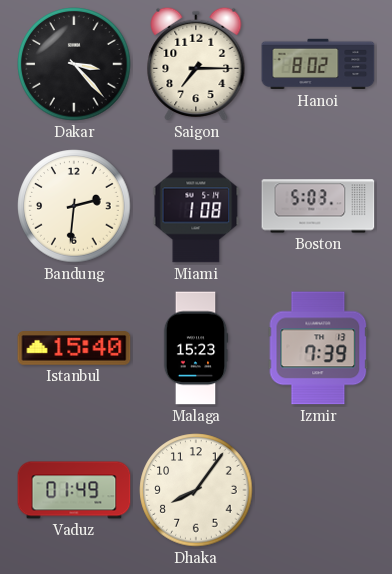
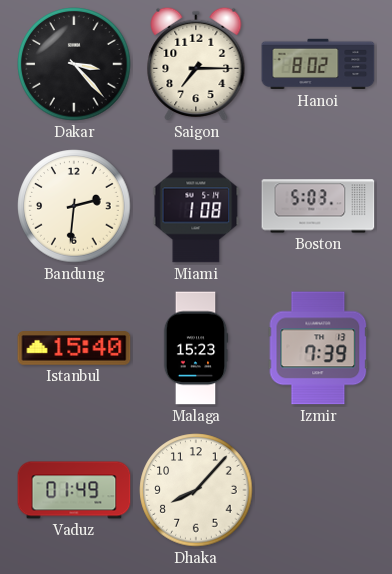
Dhaka: 8:06 -> 8:07
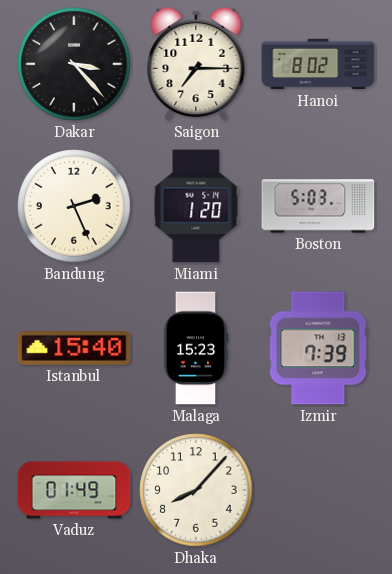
Bandung: 2:31 -> 2:26
Miami: 1:08 -> 1:20
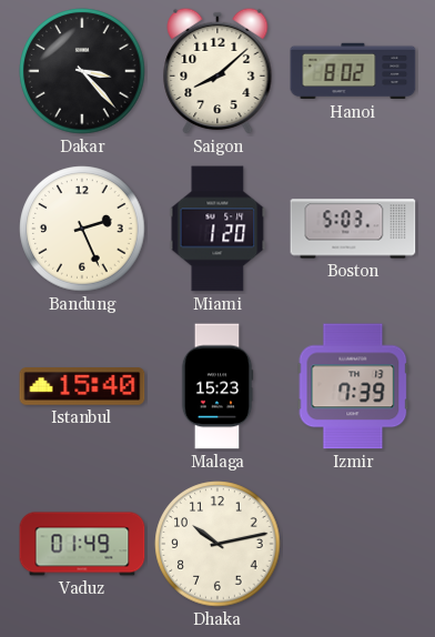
Saigon: 7:15 -> 8:08
Dhaka: 8:07 -> 10:13
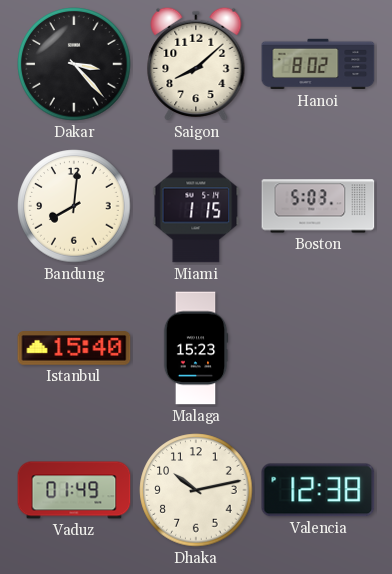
Bandung: 2:26 -> 8:01
Miami: 1:20 -> 1:15
Izmir: 7:39 -> none
Valencia: none -> 12:38
